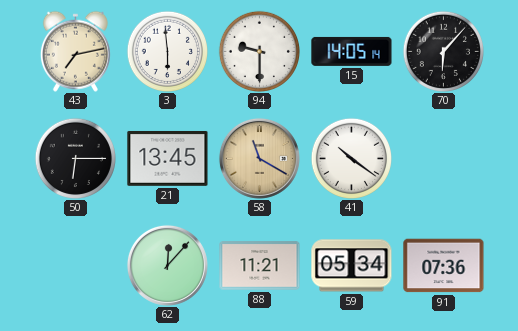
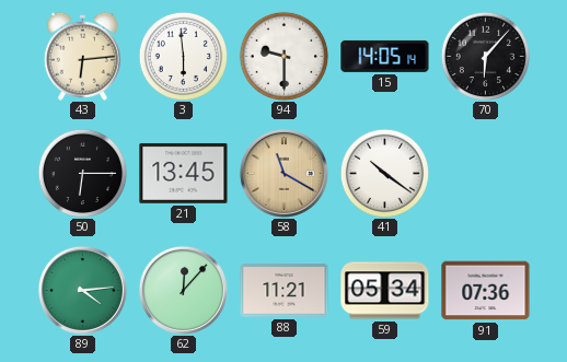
43: 7:13 -> 6:14
89: none -> 4:14
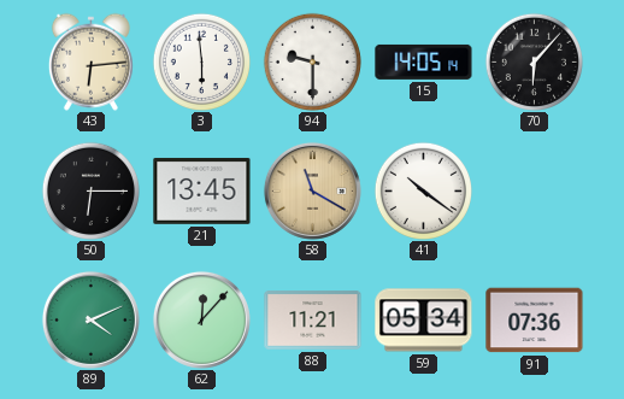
89: 4:14 -> 4:11
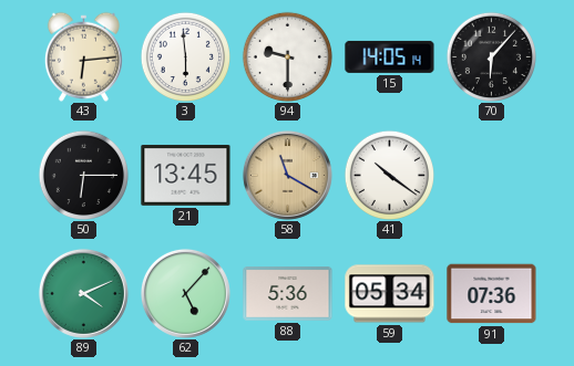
62: 12:07 -> 5:07
88: 11:21 -> 5:36
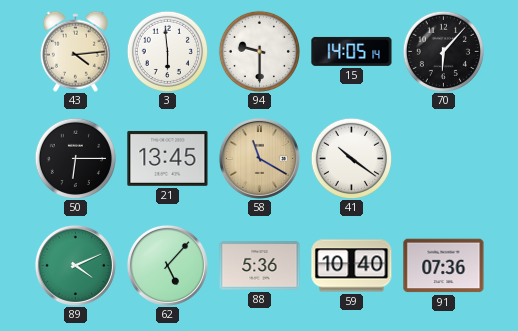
43: 6:14 -> 4:14
59: 05:34 -> 10:40
